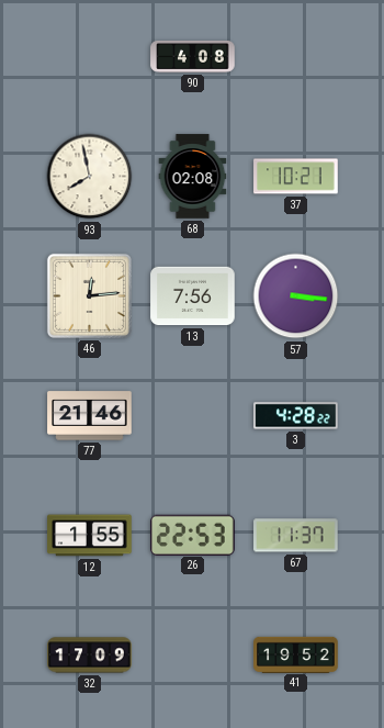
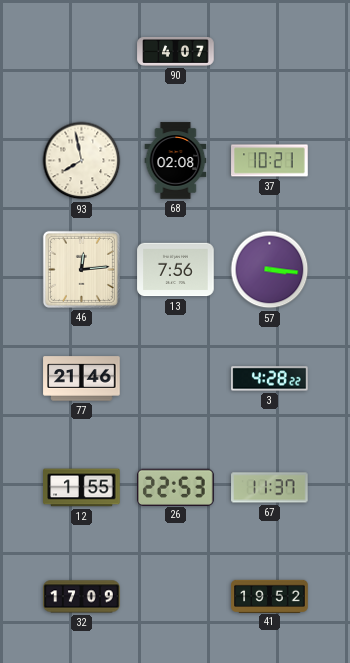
90: 4:08 -> 4:07
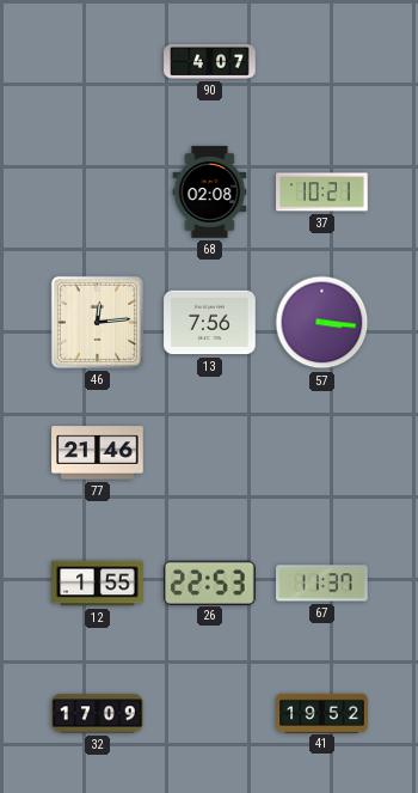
93: 7:58 -> none
3: 4:28 -> none
